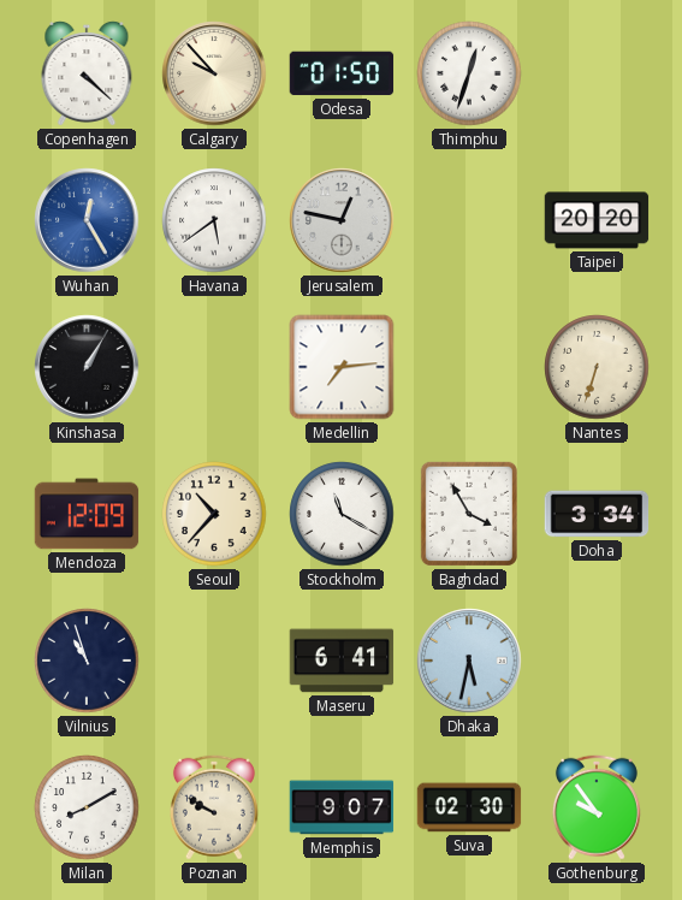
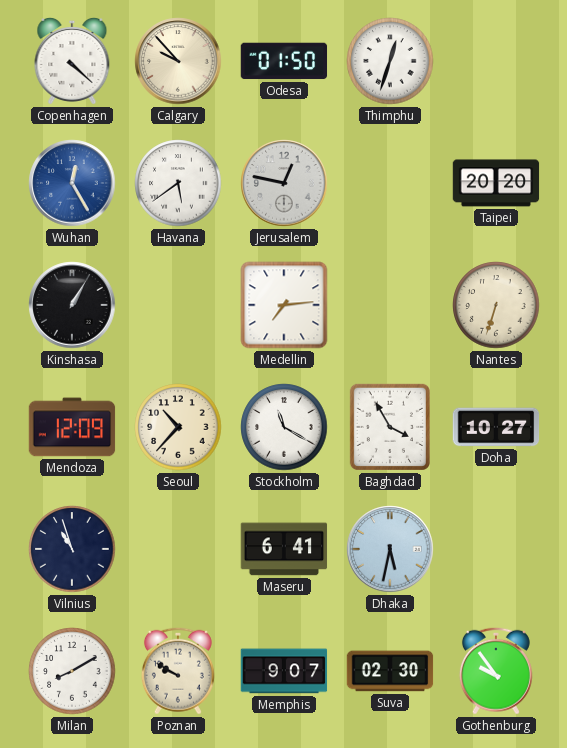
Doha: 3:34 -> 10:27
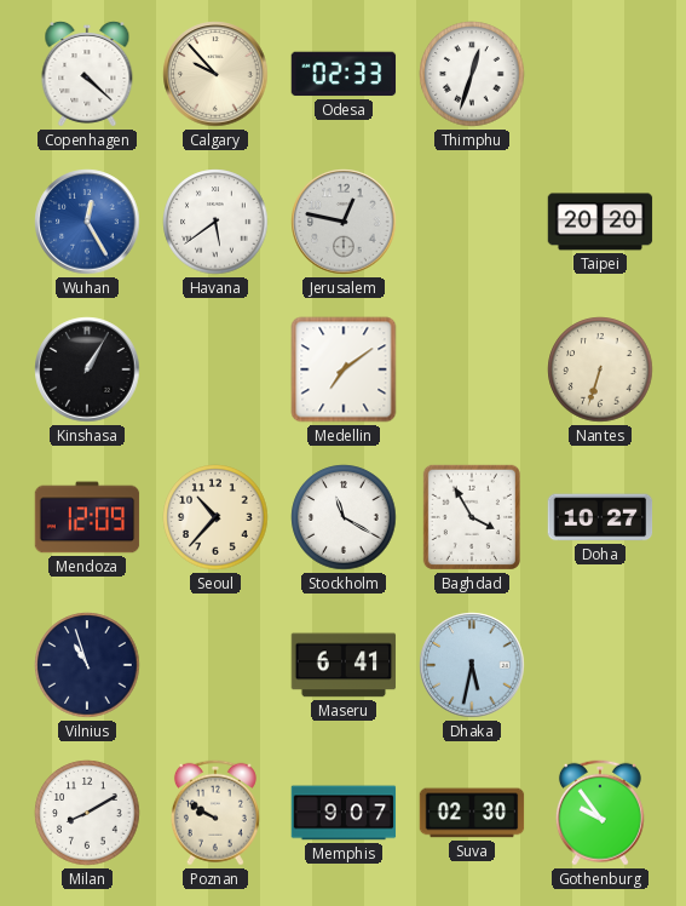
Odesa: 01:50 -> 02:33
Medellin: 7:14 -> 7:09
